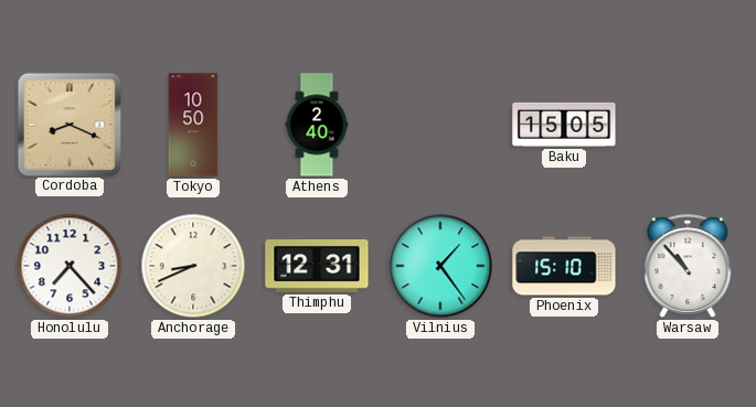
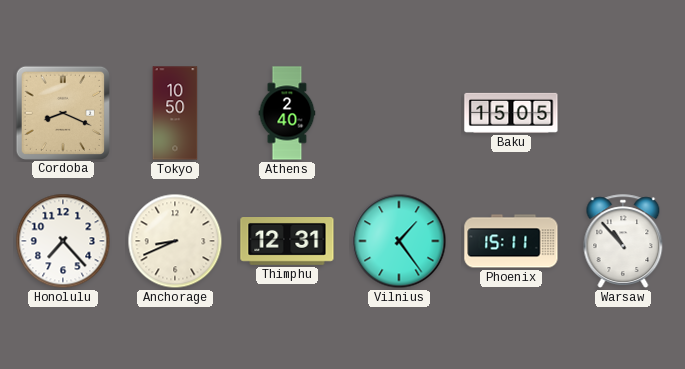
Phoenix: 15:10 -> 15:11
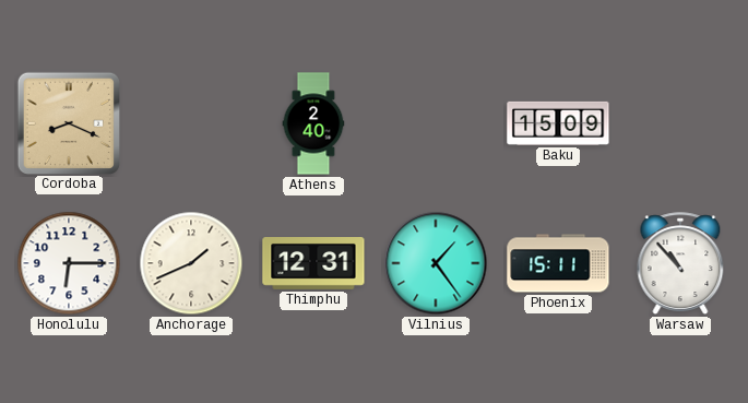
Tokyo: 10:50 -> none
Baku: 15:05 -> 15:09
Honolulu: 7:23 -> 6:15
Anchorage: 8:41 -> 1:41
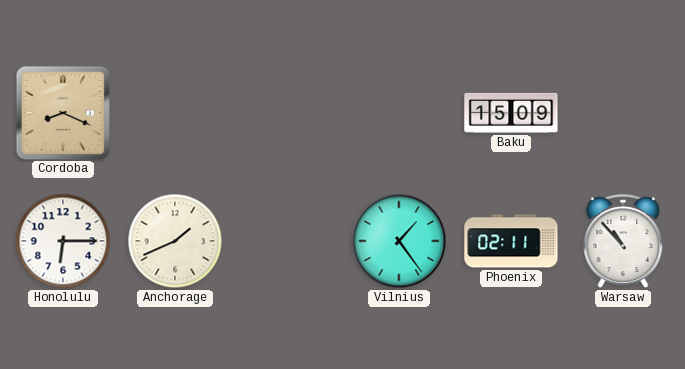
Athens: 2:40 -> none
Thimphu: 12:31 -> none
Phoenix: 15:11 -> 02:11
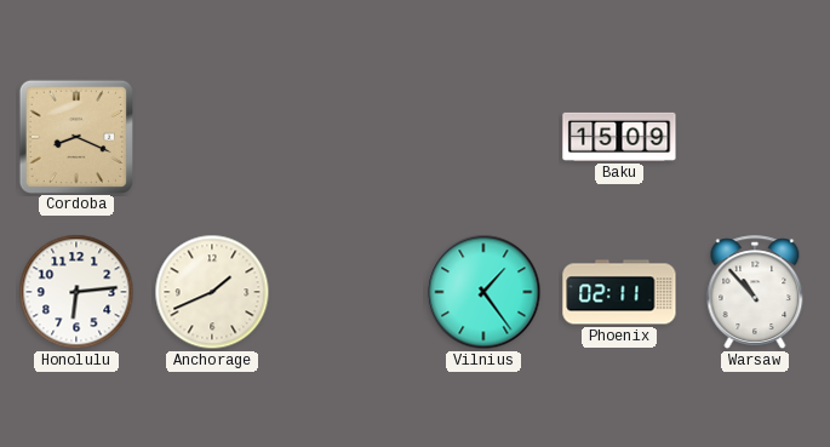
Honolulu: 6:15 -> 6:14
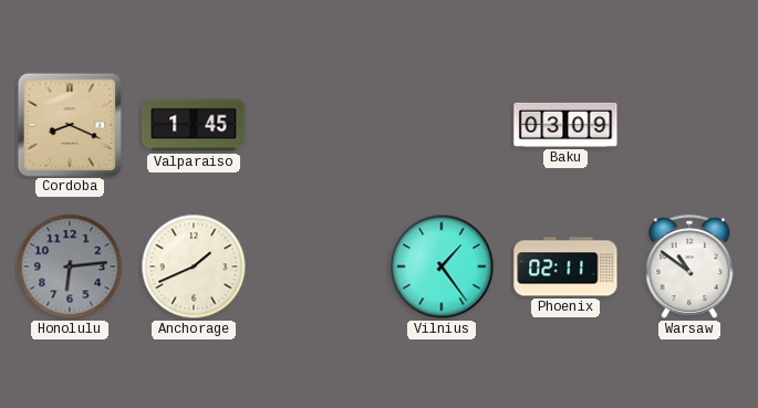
Valparaiso: none -> 1:45
Baku: 15:09 -> 03:09
Honolulu dial: white -> grey
Warsaw: 10:53 -> 10:51
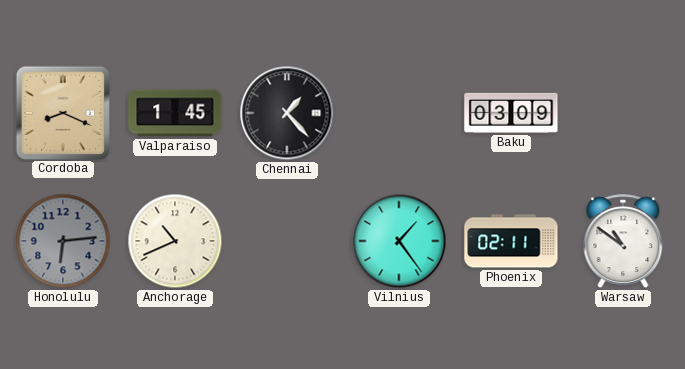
Chennai: none -> 1:23
Anchorage: 1:41 -> 10:41
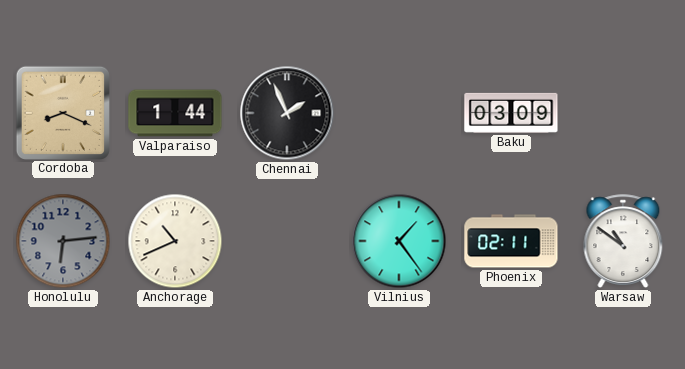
Valparaiso: 1:45 -> 1:44
Chennai: 1:23 -> 1:56
